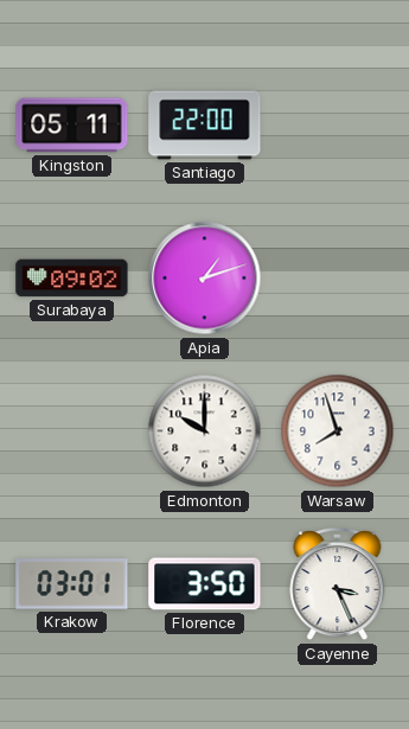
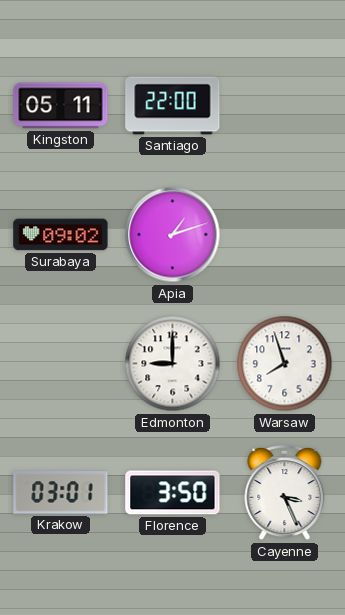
Edmonton: 10:00 -> 9:00
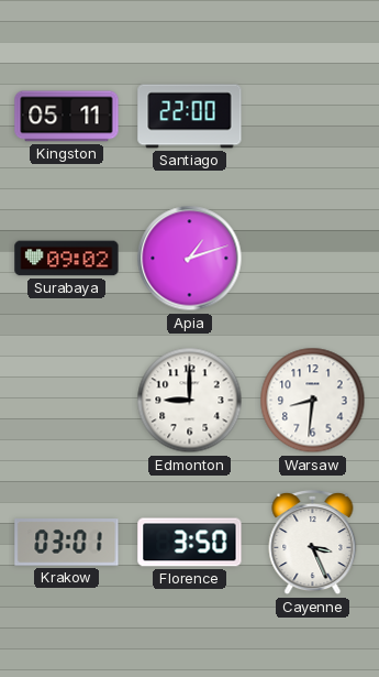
Warsaw: 7:57 -> 8:31
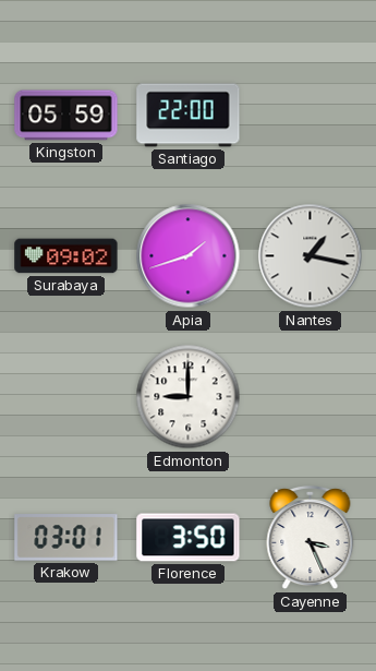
Kingston: 05:11 -> 05:59
Apia: 1:12 -> 1:42
Nantes: none -> 1:17
Warsaw: 8:31 -> none
